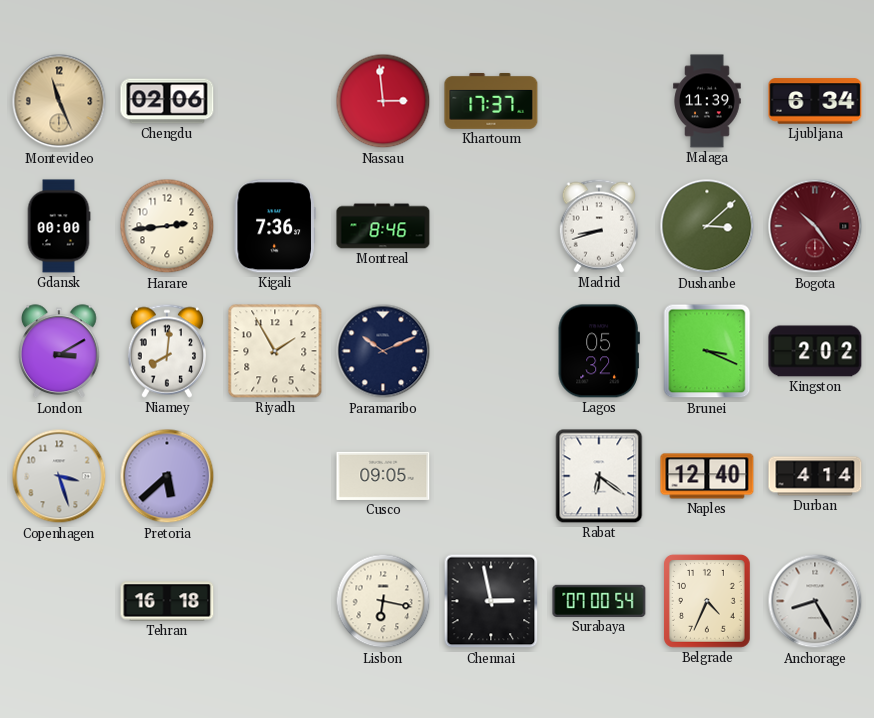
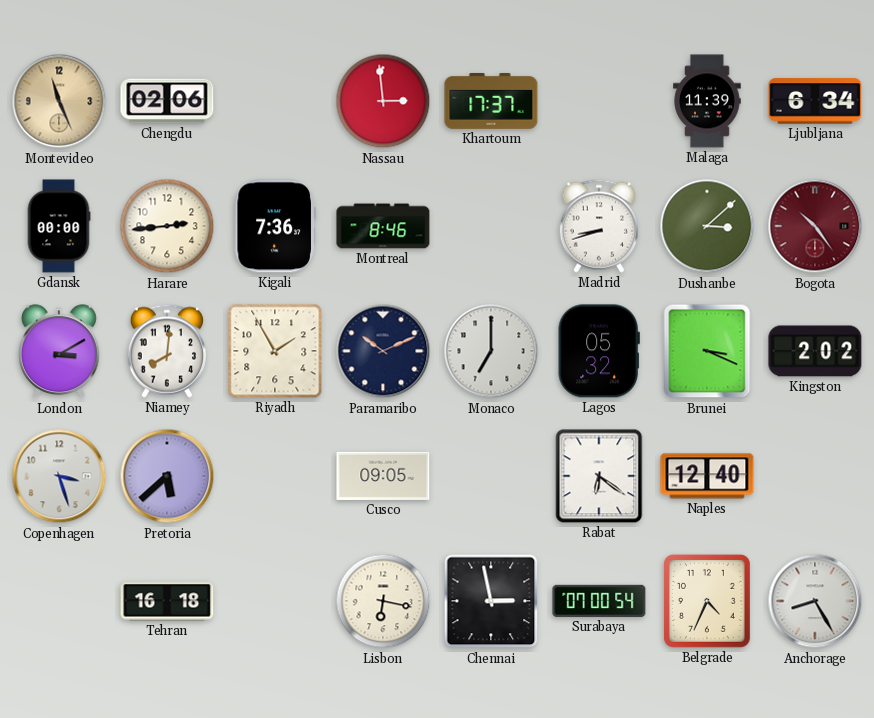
Monaco: none -> 7:00
Durban: 4:14 -> none
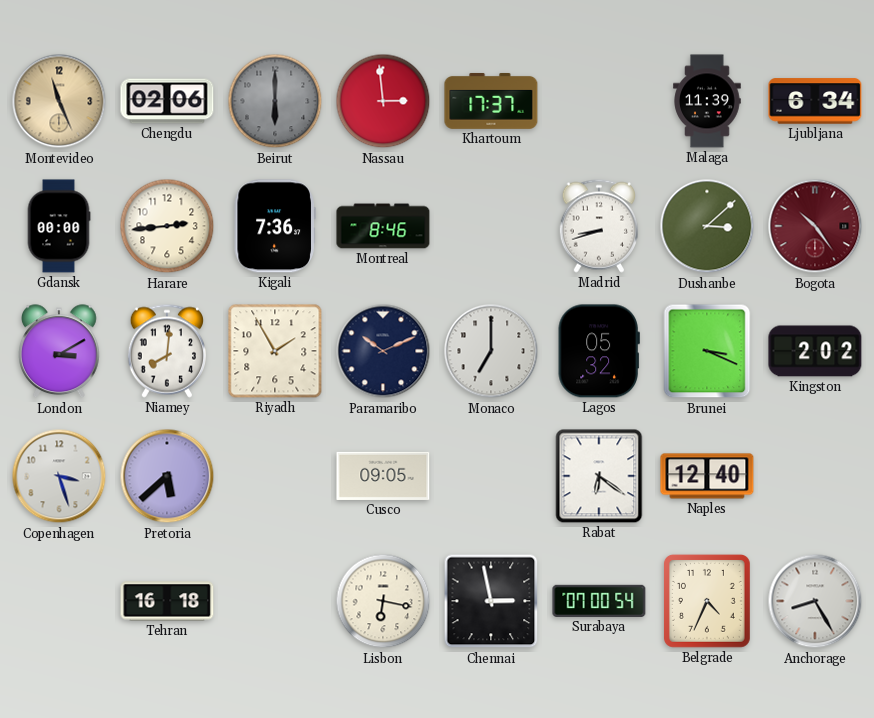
Beirut: none -> 6:00
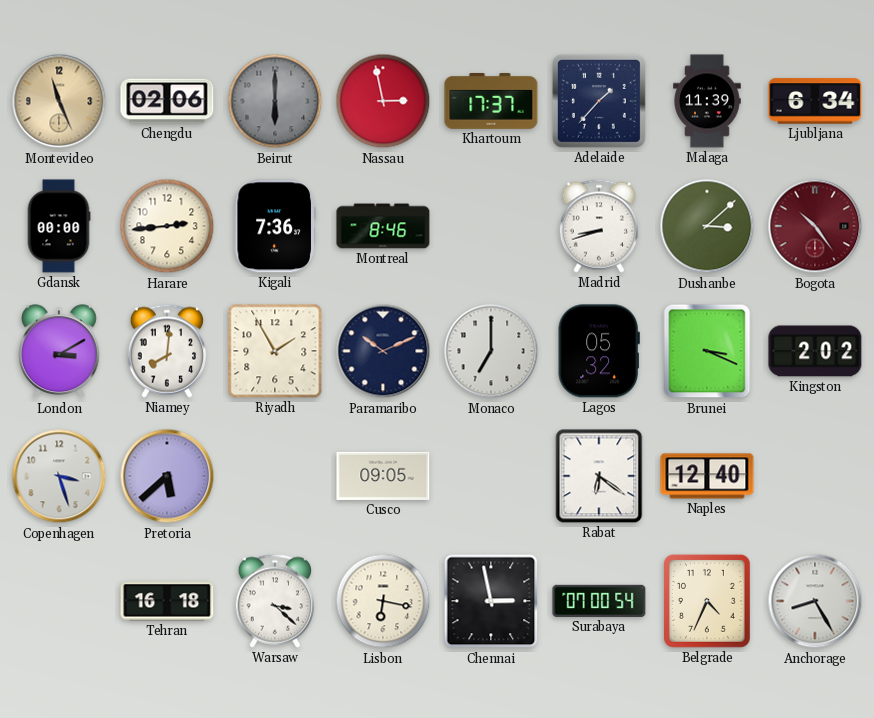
Nassau: 2:59 -> 2:58
Adelaide: none -> 1:37
Warsaw: none -> 3:22
